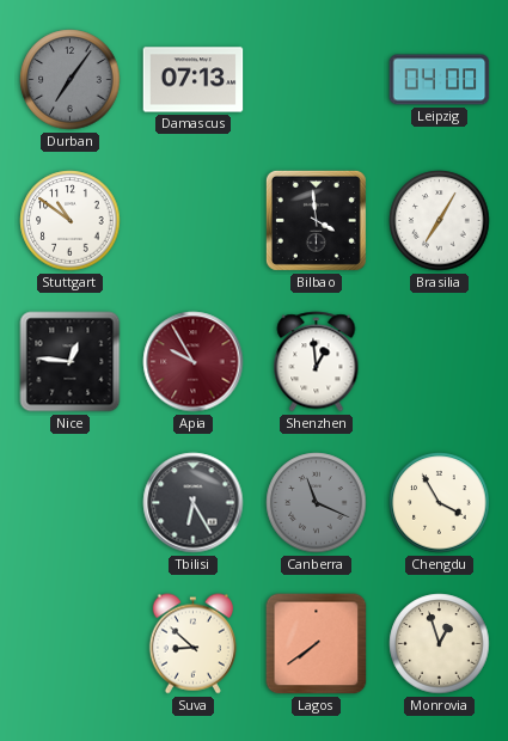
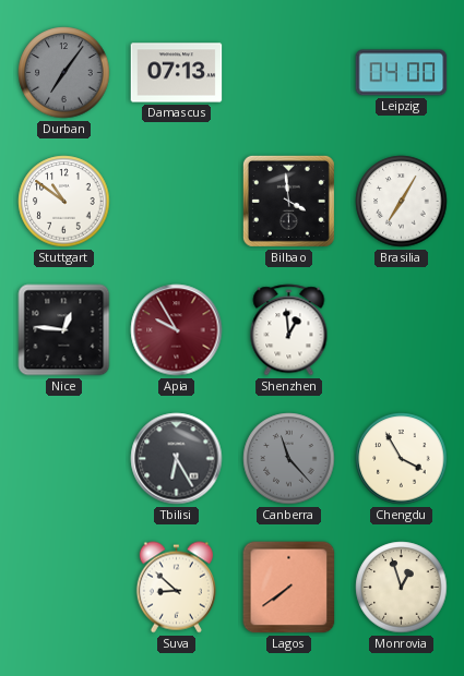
Canberra: 11:19 -> 11:23
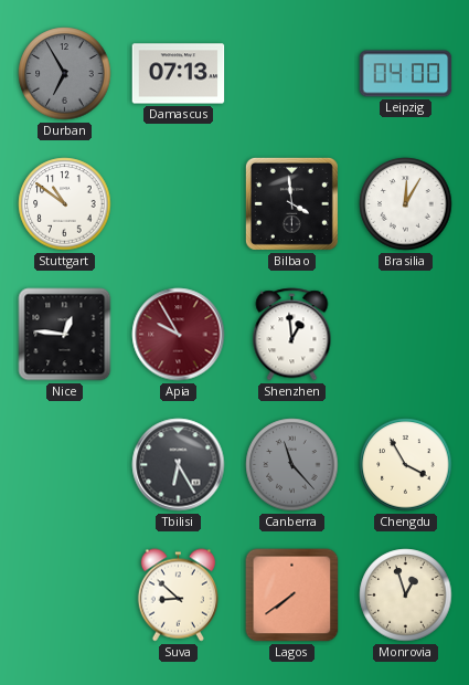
Durban: 7:06 -> 6:55
Brasilia: 7:05 -> 12:05
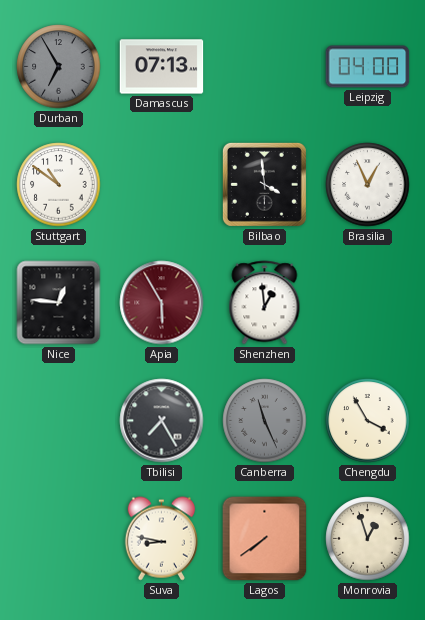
Brasilia: 12:05 -> 12:56
Apia: 9:55 -> 5:55
Tbilisi: 6:25 -> 7:25
Canberra: 11:23 -> 11:26
Suva: 8:52 -> 8:47
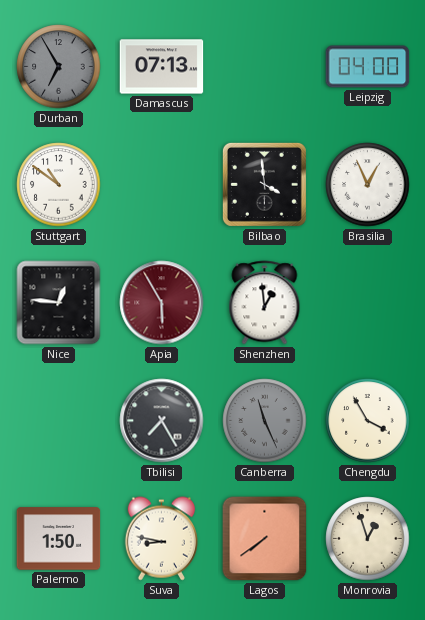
Palermo: none -> 1:50
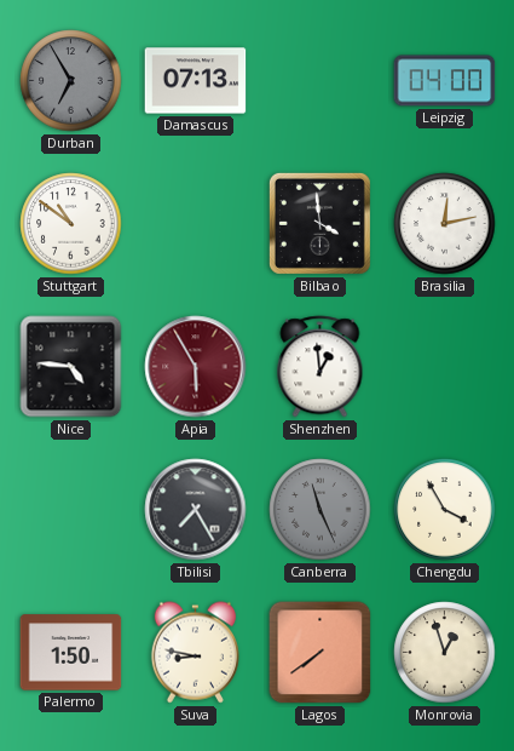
Brasilia: 12:56 -> 12:13
Nice: 12:46 -> 4:46
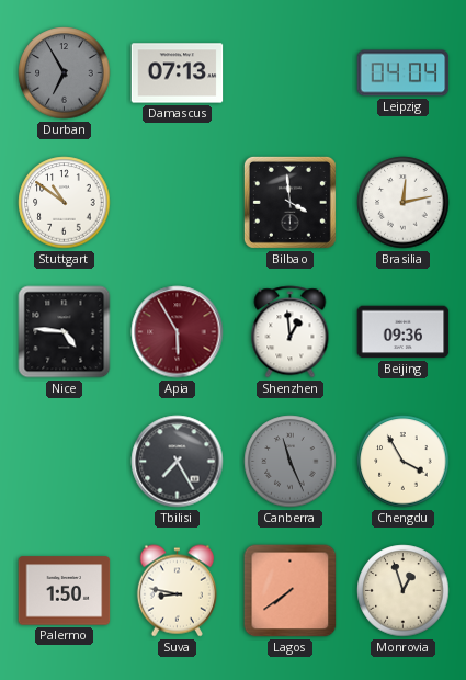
Leipzig: 04:00 -> 04:04
Beijing: none -> 09:36
